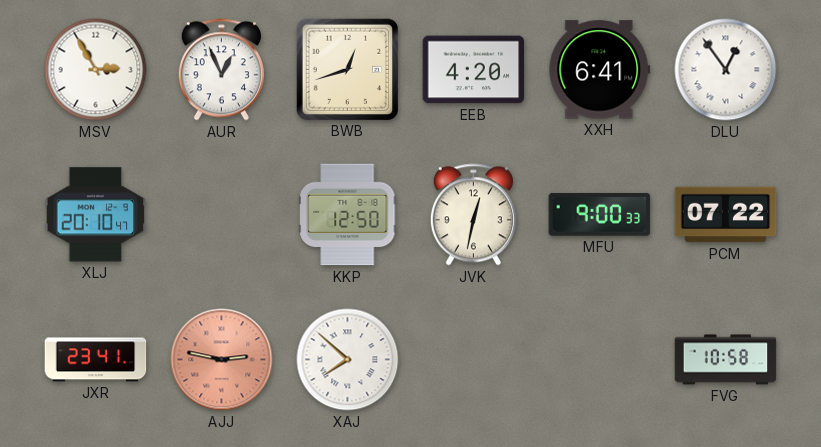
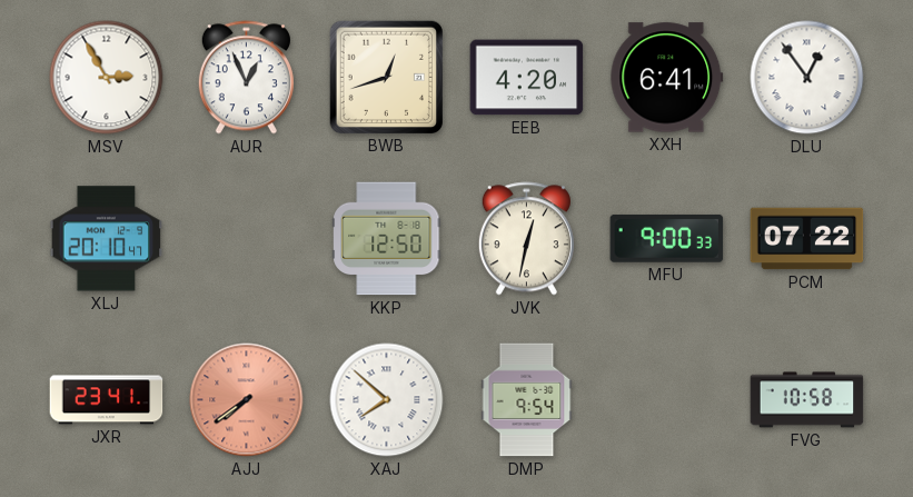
AJJ: 2:47 -> 7:39
DMP: none -> 9:54
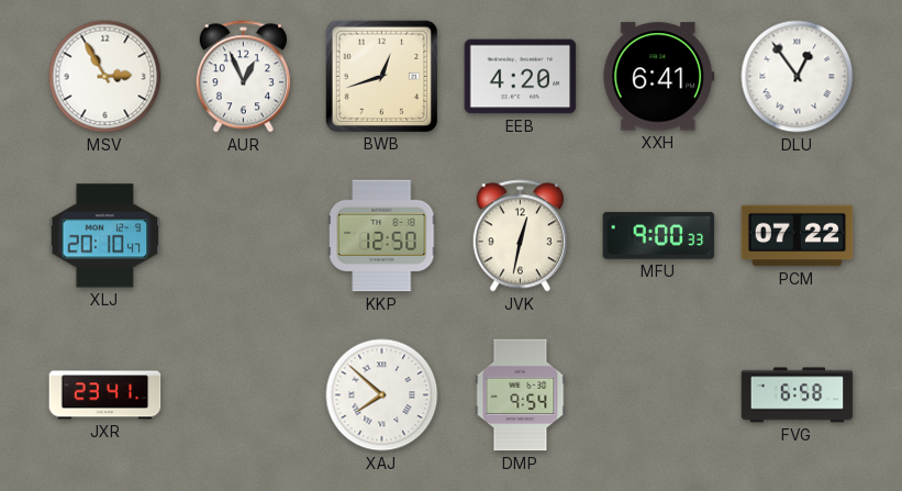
AJJ: 7:39 -> none
FVG: 10:58 -> 6:58
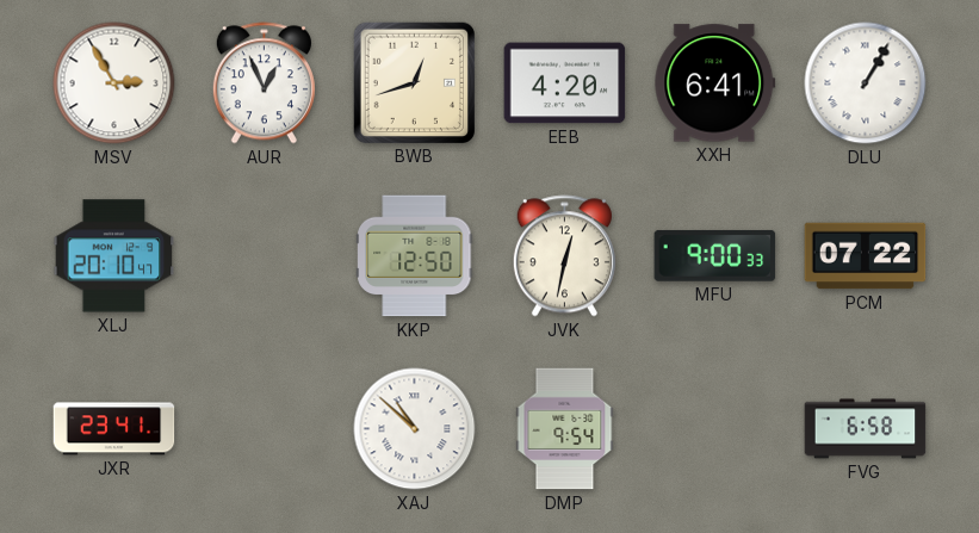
DLU: 12:54 -> 1:05
XAJ: 7:52 -> 10:52
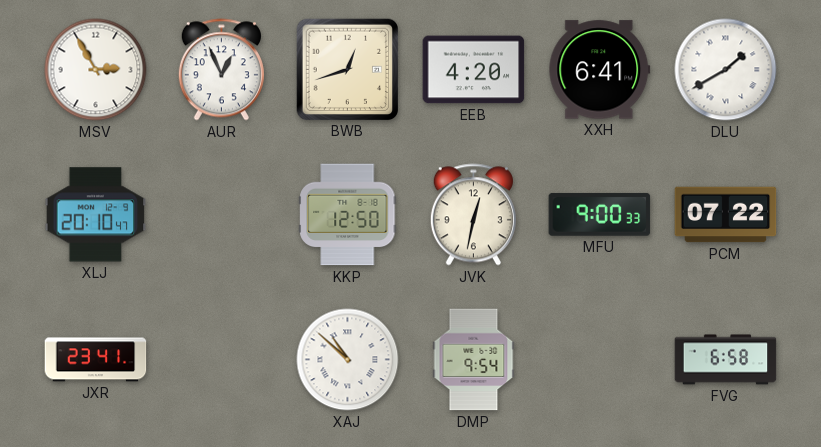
DLU: 1:05 -> 1:40
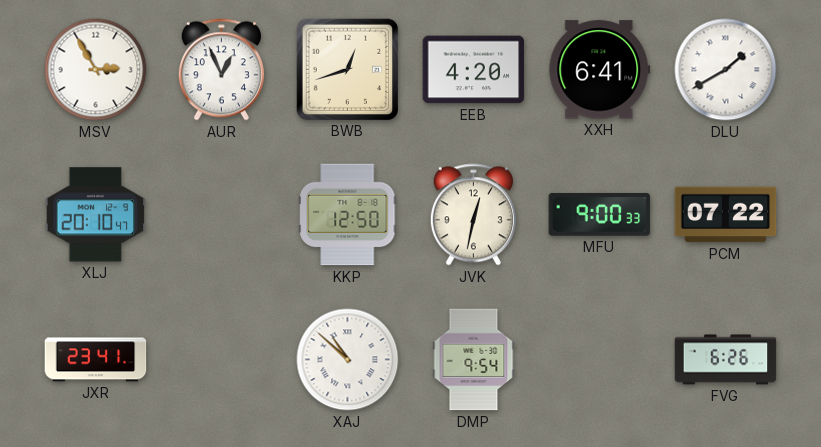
FVG: 6:58 -> 6:26
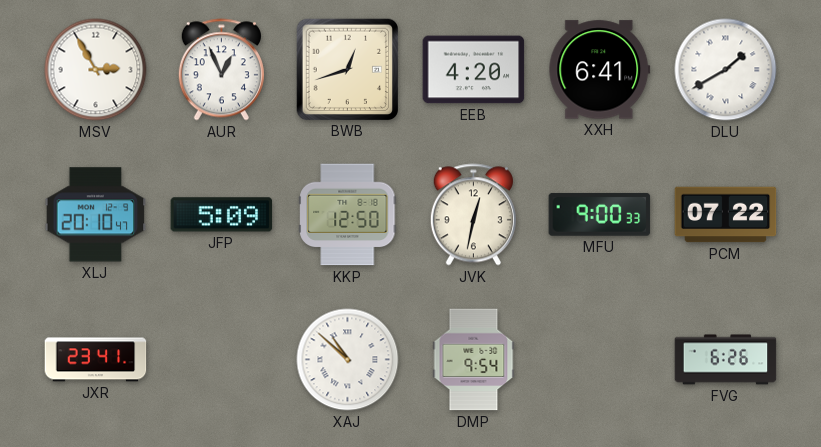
JFP: none -> 5:09
